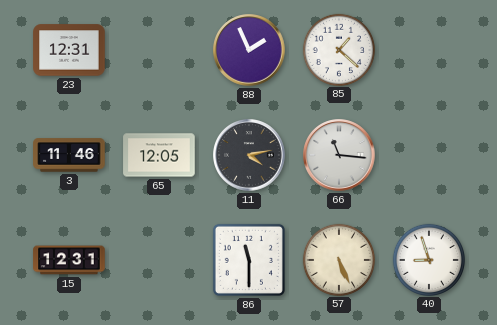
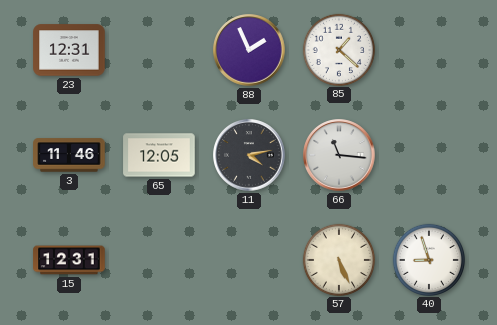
86: 11:30 -> none
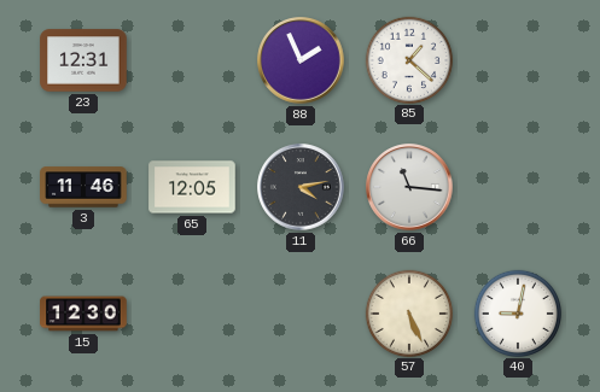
15: 12:31 -> 12:30
40: 8:57 -> 9:02
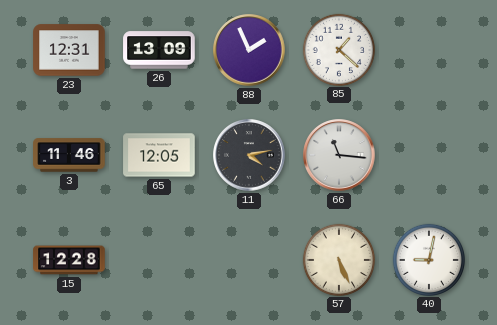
26: none -> 13:09
15: 12:30 -> 12:28
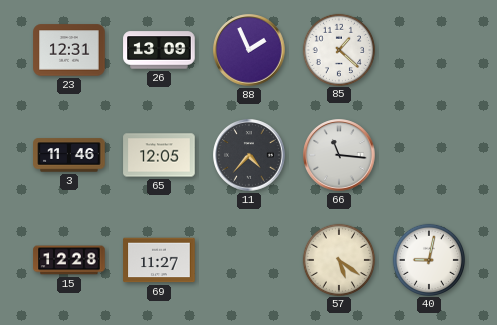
11: 4:13 -> 4:37
69: none -> 11:27
57: 5:26 -> 5:21
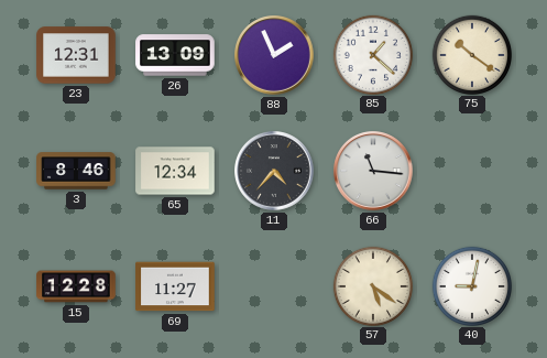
75: none -> 10:21
3: 11:46 -> 8:46
65: 12:05 -> 12:34
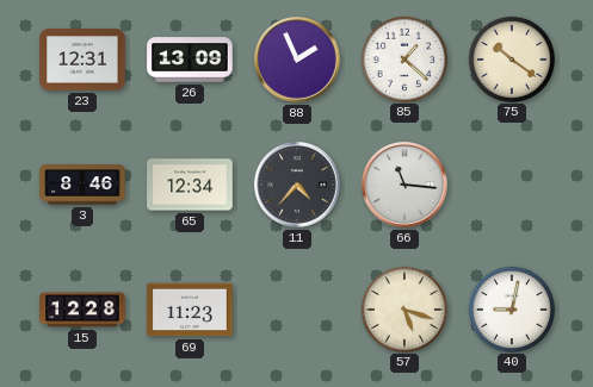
69: 11:27 -> 11:23
57: 5:21 -> 5:18
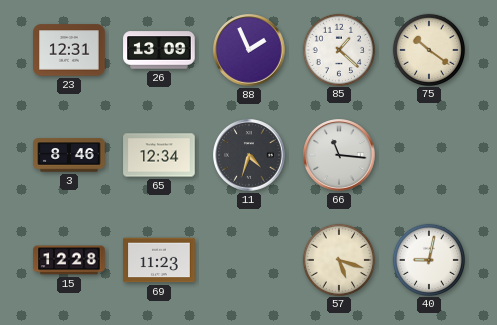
11: 4:37 -> 4:33
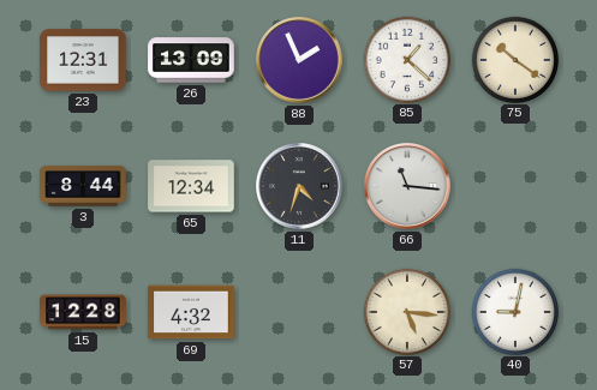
3: 8:46 -> 8:44
69: 11:23 -> 4:32
57: 5:18 -> 5:16
